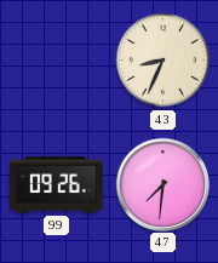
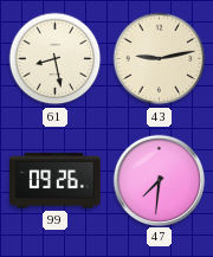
61: none -> 8:28
43: 8:34 -> 9:13
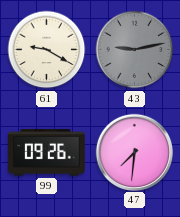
61: 8:28 -> 9:20
43 dial: cream -> grey
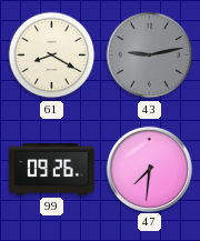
61: 9:20 -> 8:20
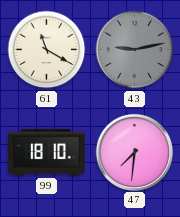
61: 8:20 -> 11:20
99: 09:26 -> 18:10
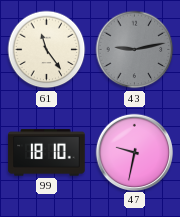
61: 11:20 -> 11:24
47: 7:31 -> 9:32
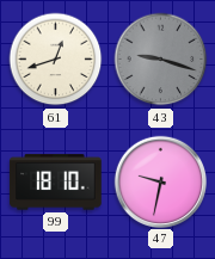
61: 11:24 -> 12:42
43: 9:13 -> 9:18
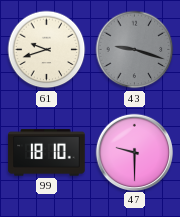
61: 12:42 -> 9:42
47: 9:32 -> 9:30
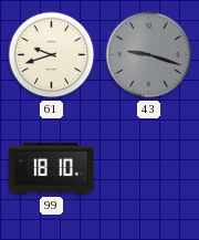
47: 9:30 -> none
